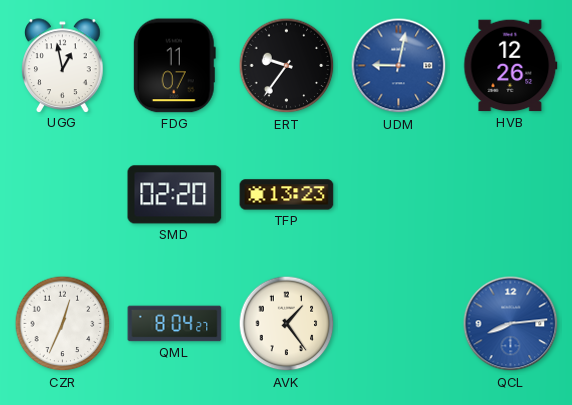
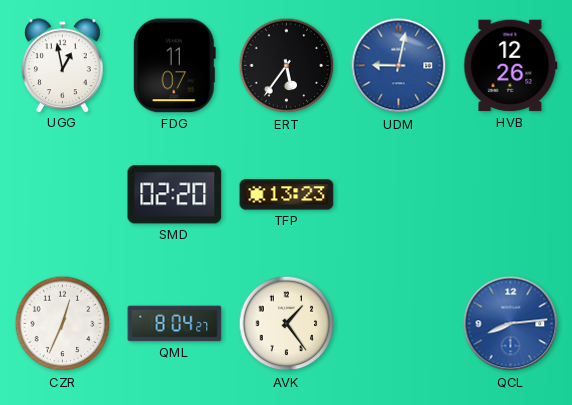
ERT: 9:36 -> 5:36
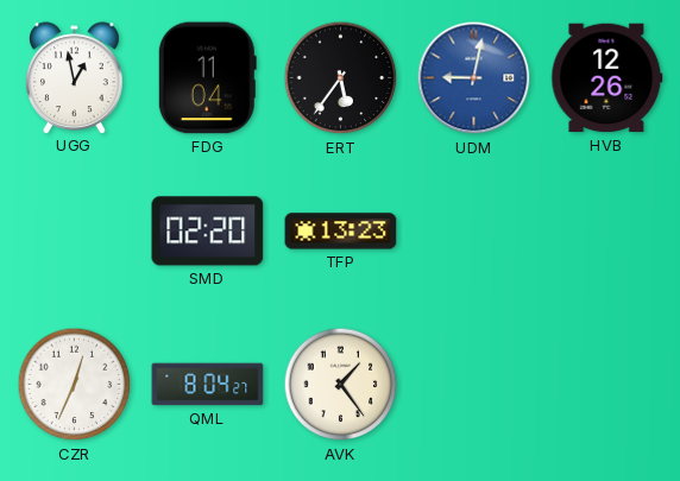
FDG: 11:07 -> 11:04
QCL: 8:14 -> none
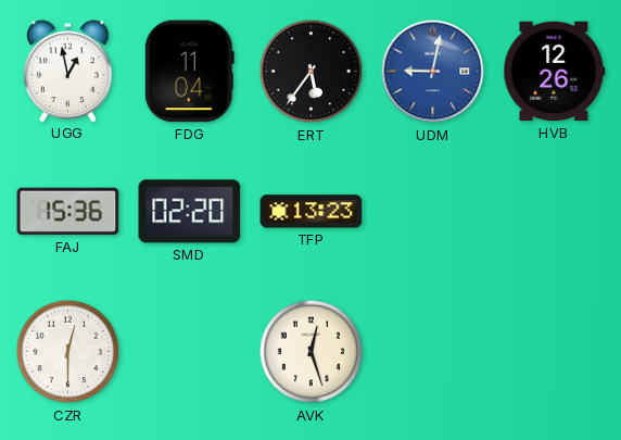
FAJ: none -> 15:36
CZR: 12:34 -> 12:30
QML: 8:04 -> none
AVK: 1:24 -> 12:27
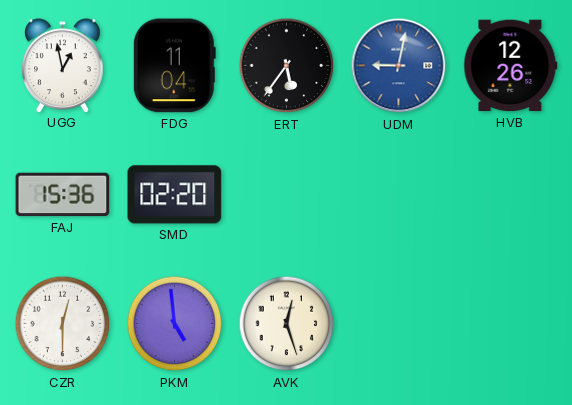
TFP: 13:23 -> none
PKM: none -> 4:59
